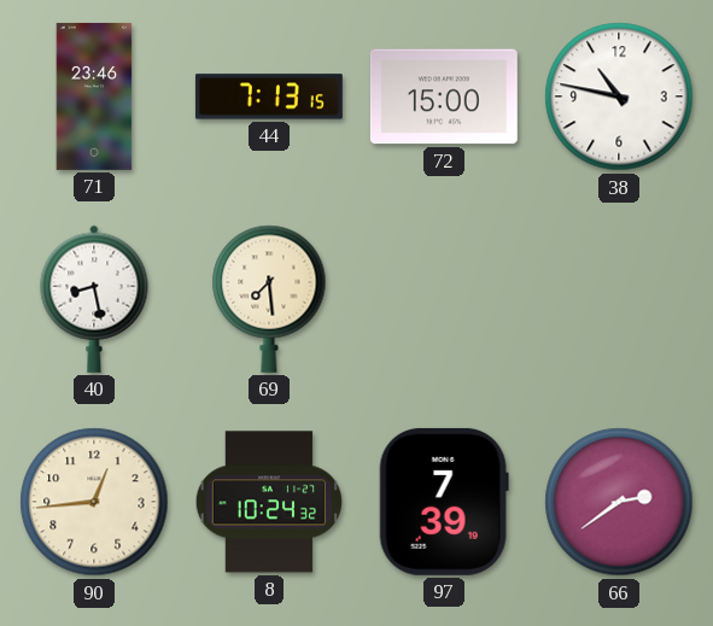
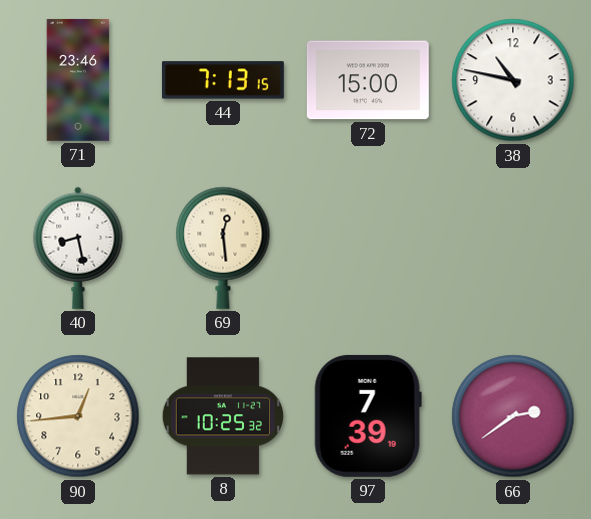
69: 7:29 -> 12:29
8: 10:24 -> 10:25
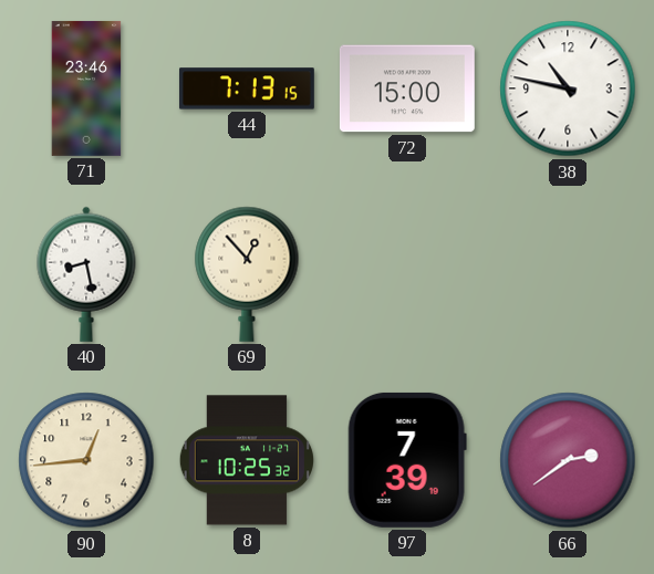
69: 12:29 -> 12:53
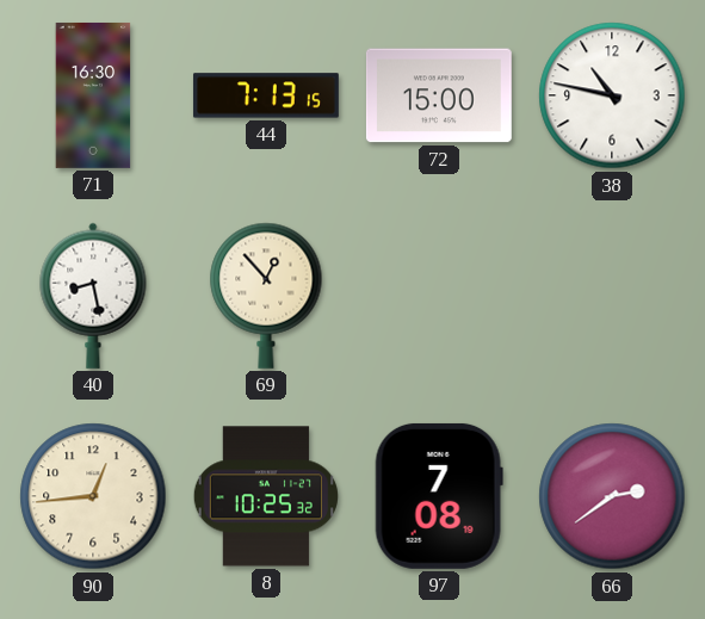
71: 23:46 -> 16:30
97: 7:39 -> 7:08
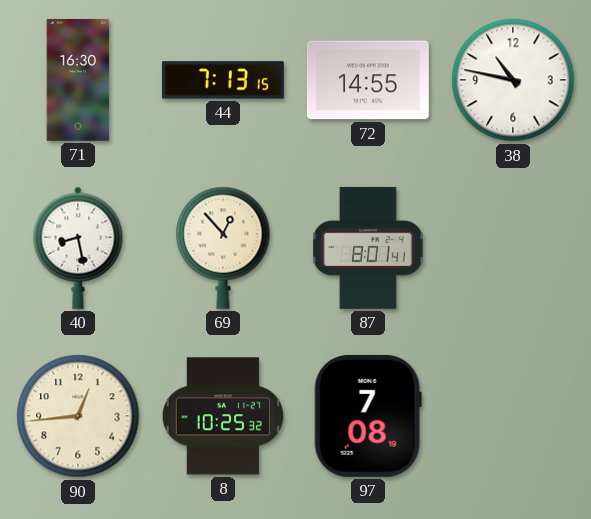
72: 15:00 -> 14:55
87: none -> 8:01
66: 2:39 -> none
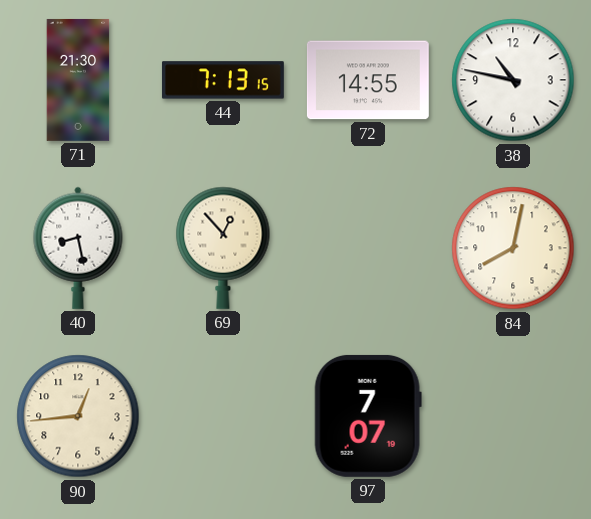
71: 16:30 -> 21:30
87: 8:01 -> none
84: none -> 8:02
8: 10:25 -> none
97: 7:08 -> 7:07
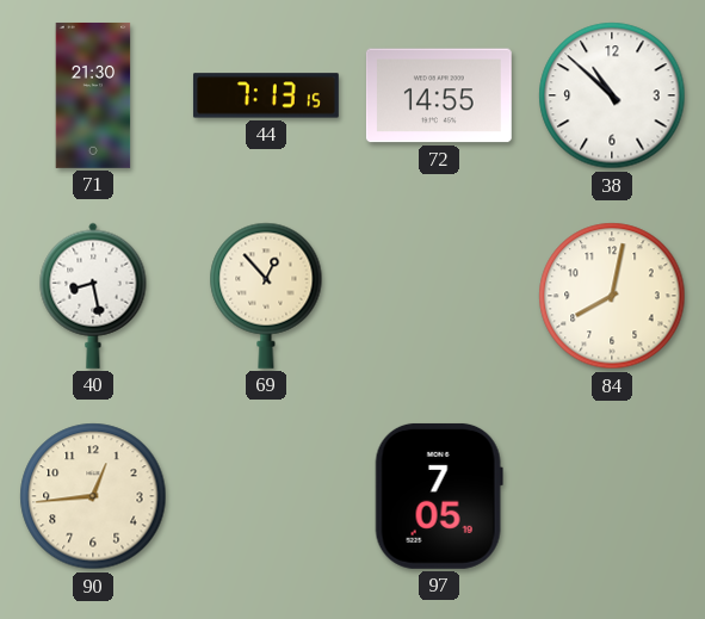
38: 10:47 -> 10:52
97: 7:07 -> 7:05
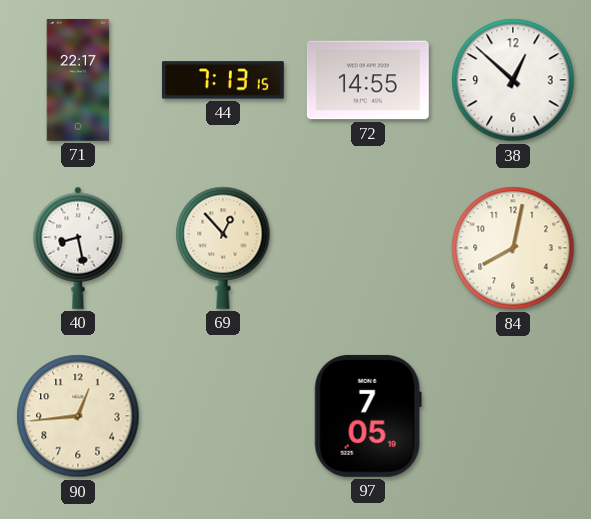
71: 21:30 -> 22:17
38: 10:52 -> 12:52
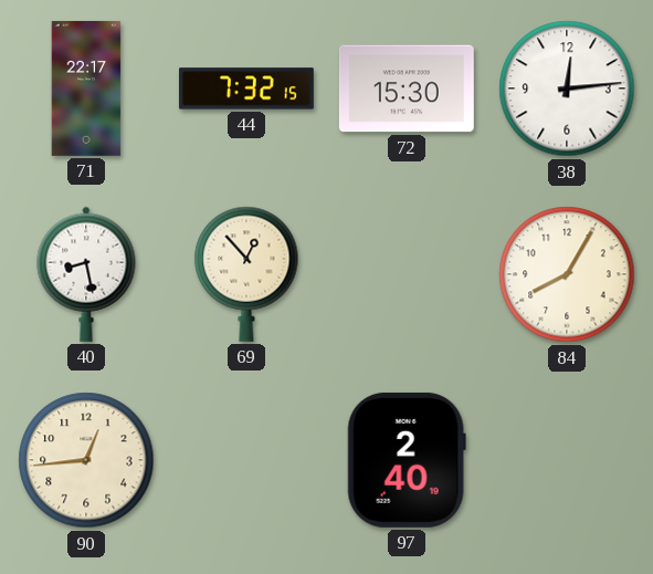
44: 7:13 -> 7:32
72: 14:55 -> 15:30
38: 12:52 -> 12:14
84: 8:02 -> 8:05
97: 7:05 -> 2:40
